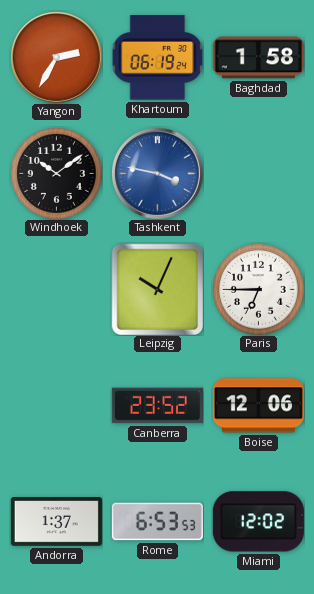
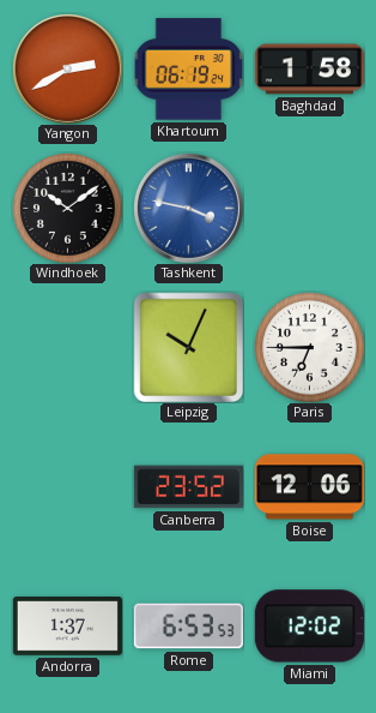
Yangon: 2:35 -> 2:40
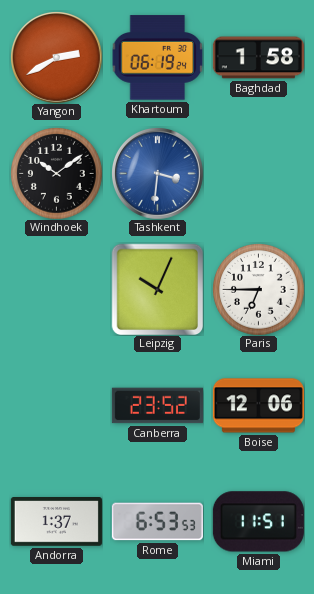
Tashkent: 3:47 -> 3:31
Miami: 12:02 -> 11:51
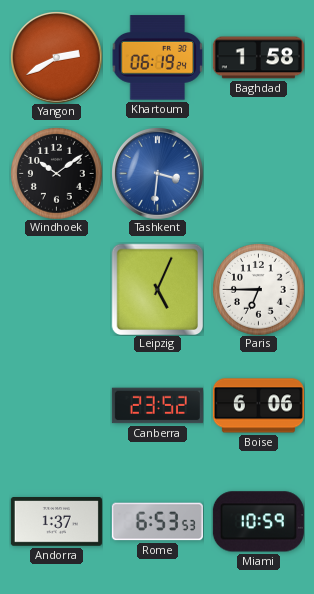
Leipzig: 10:04 -> 5:04
Boise: 12:06 -> 6:06
Miami: 11:51 -> 10:59
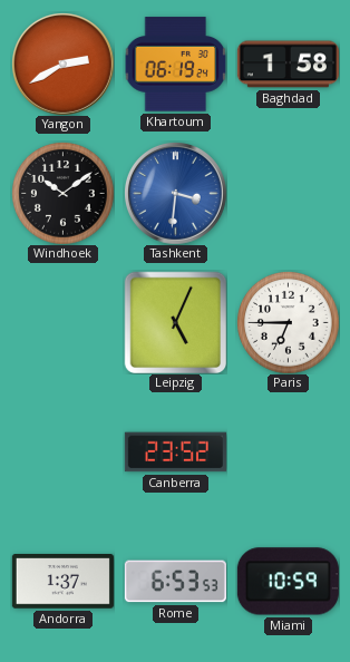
Boise: 6:06 -> none
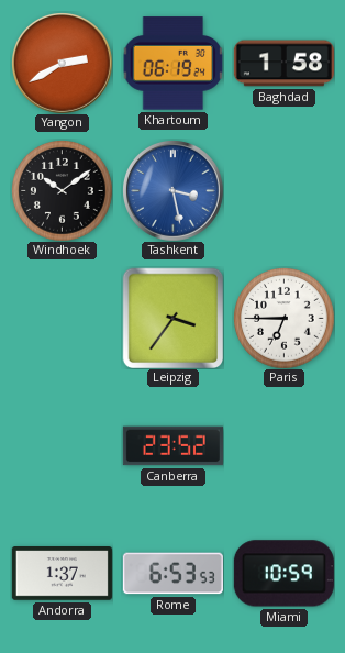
Tashkent: 3:31 -> 3:28
Leipzig: 5:04 -> 3:36
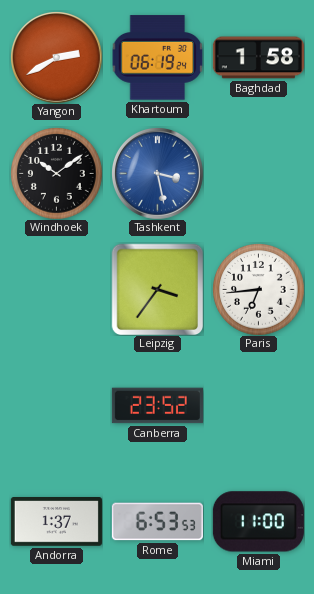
Paris: 6:45 -> 6:44
Miami: 10:59 -> 11:00
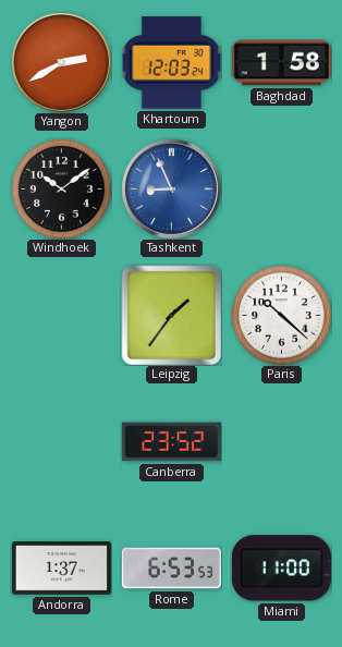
Khartoum: 06:19 -> 12:03
Tashkent: 3:28 -> 8:56
Leipzig: 3:36 -> 1:36
Paris: 6:44 -> 10:22
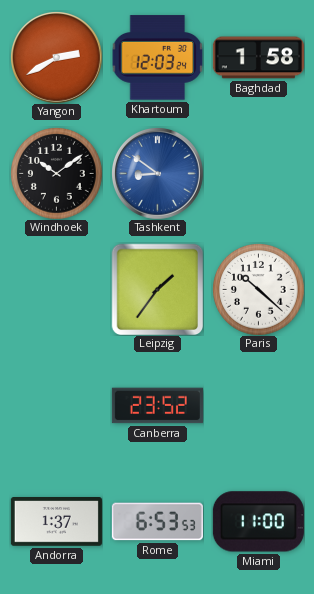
Tashkent: 8:56 -> 8:51
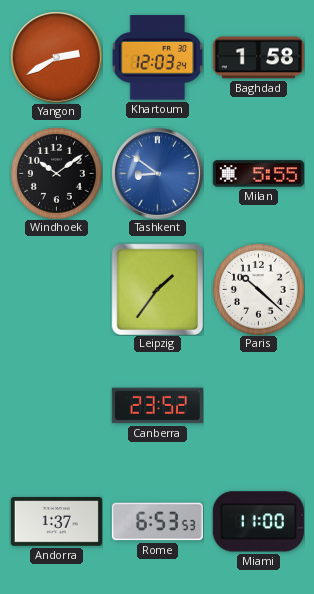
Milan: none -> 5:55
